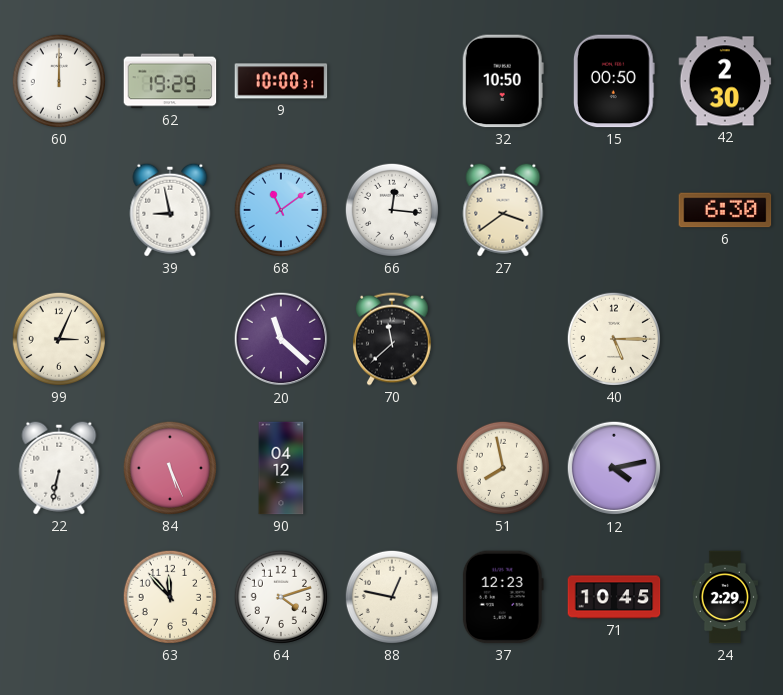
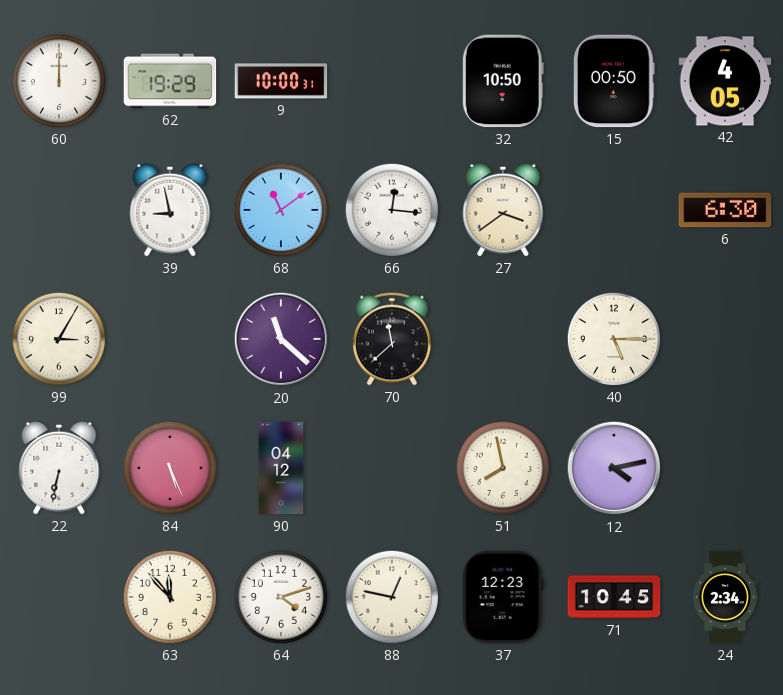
42: 2:30 -> 4:05
99: 3:04 -> 3:05
24: 2:29 -> 2:34
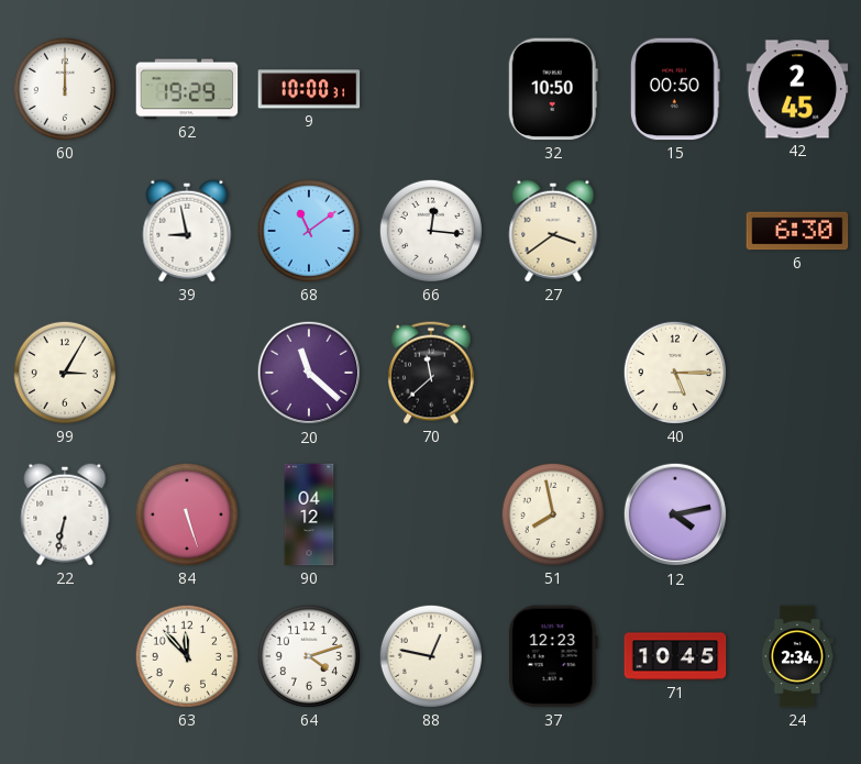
42: 4:05 -> 2:45
84: 5:26 -> 5:27
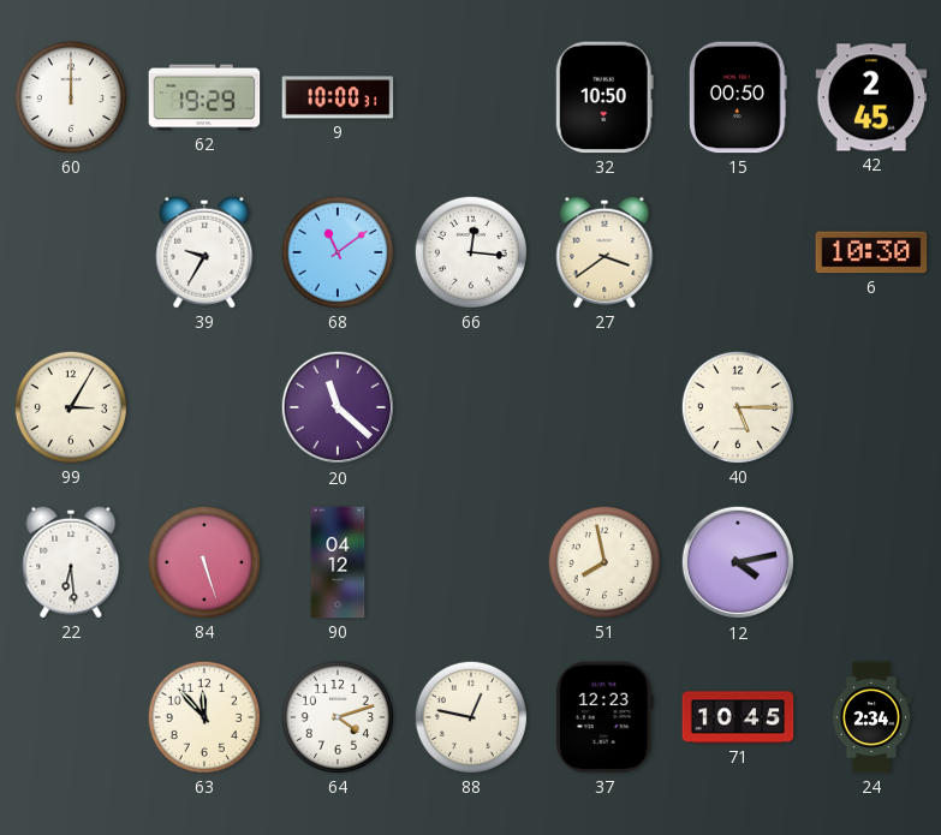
39: 8:58 -> 9:35
6: 6:30 -> 10:30
70: 11:38 -> none
22: 6:32 -> 6:29
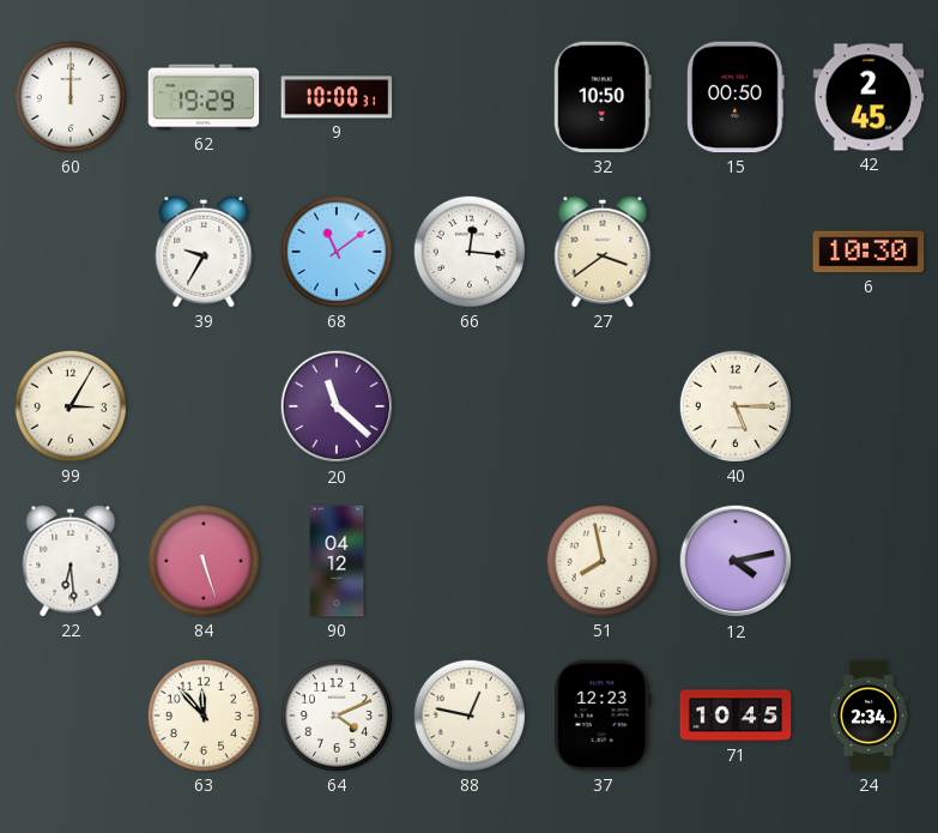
64: 4:12 -> 4:11
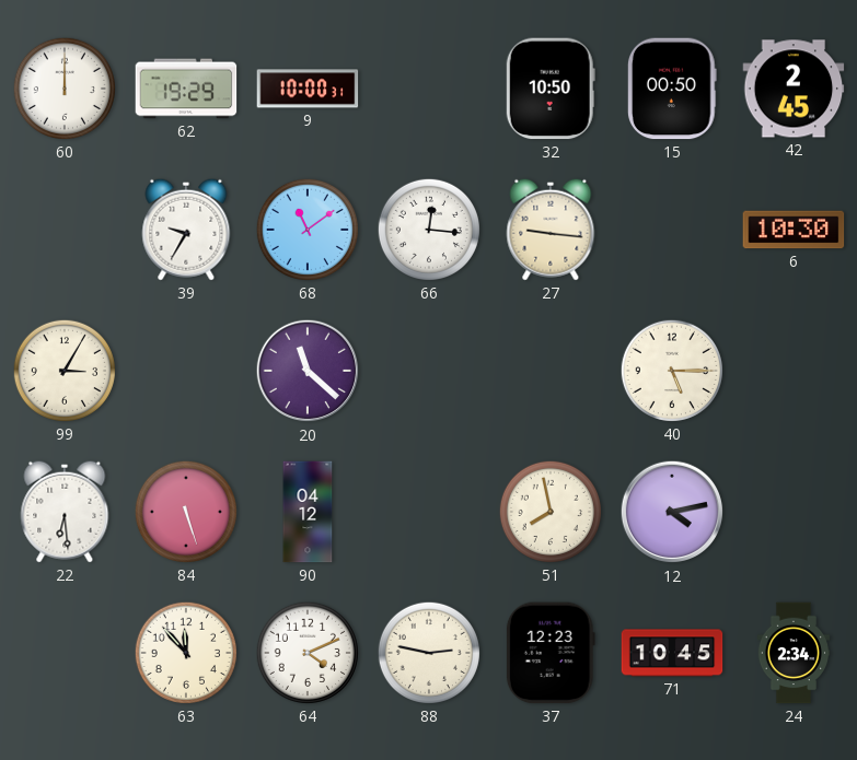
27: 3:39 -> 9:16
88: 12:47 -> 2:47
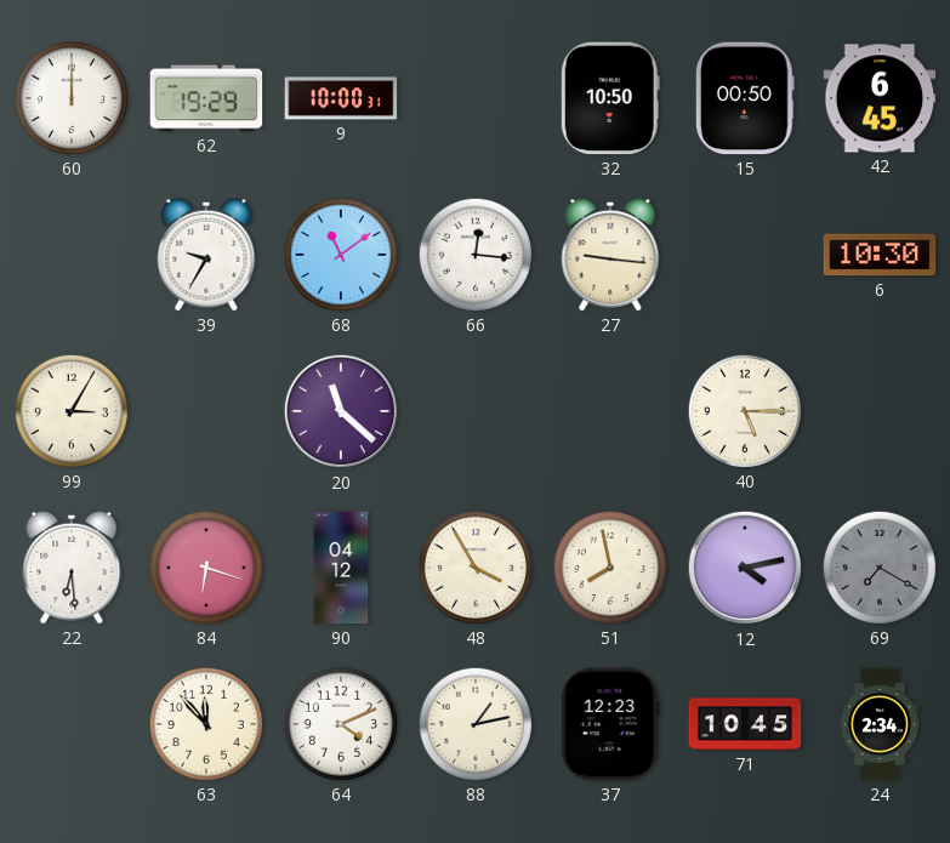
42: 2:45 -> 6:45
84: 5:27 -> 6:18
48: none -> 3:55
69: none -> 7:20
88: 2:47 -> 1:13
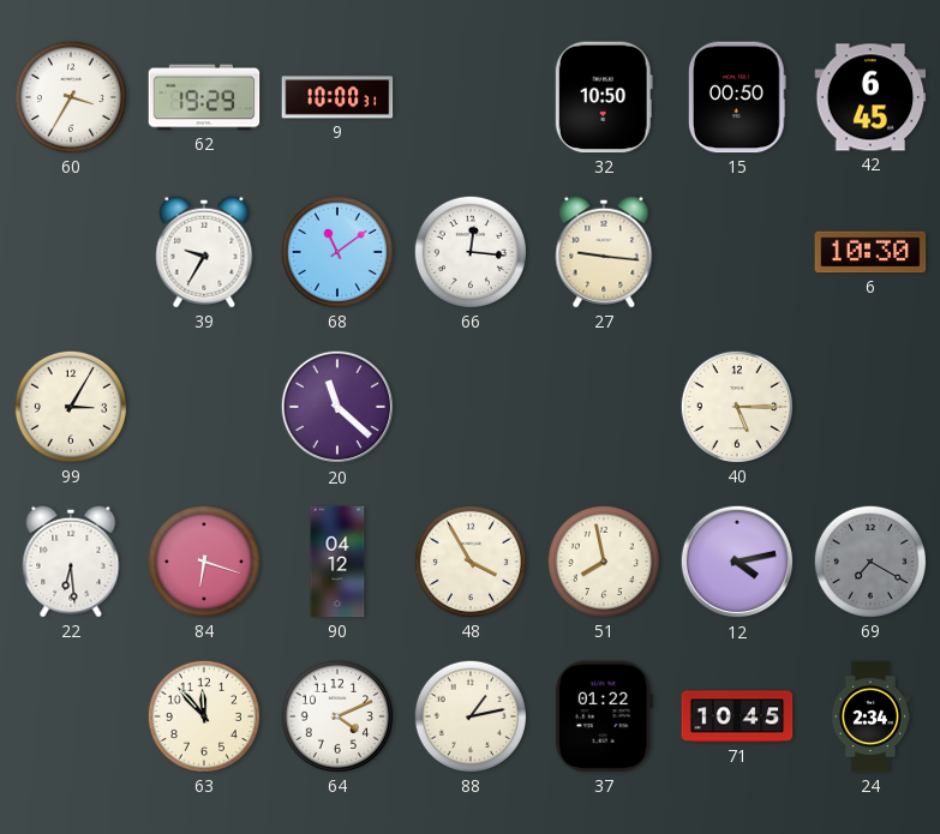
60: 12:00 -> 3:35
37: 12:23 -> 01:22
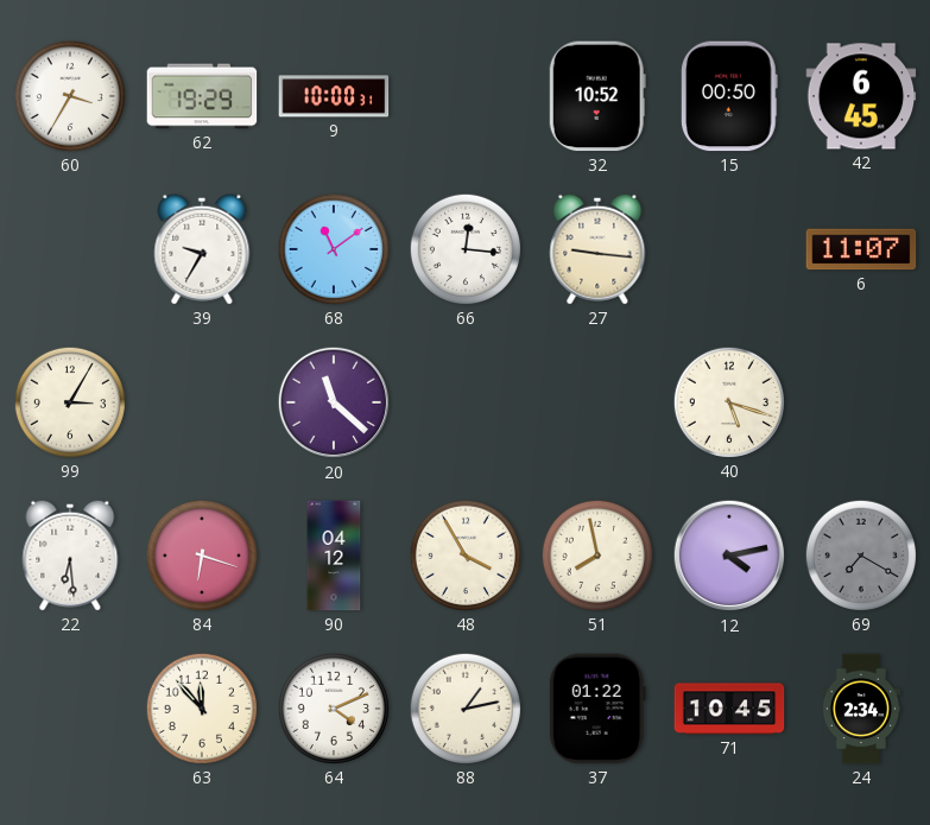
32: 10:50 -> 10:52
6: 10:30 -> 11:07
40: 5:15 -> 5:18
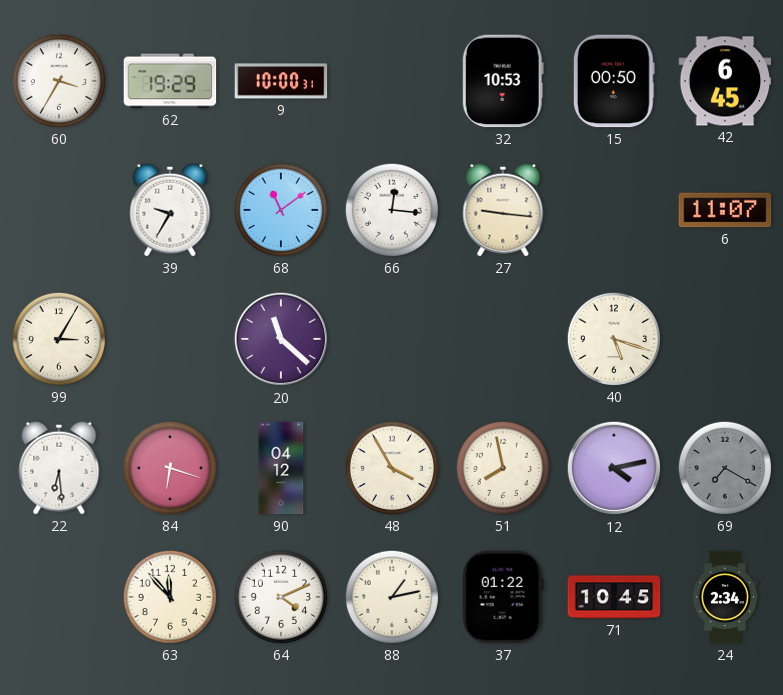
32: 10:52 -> 10:53
